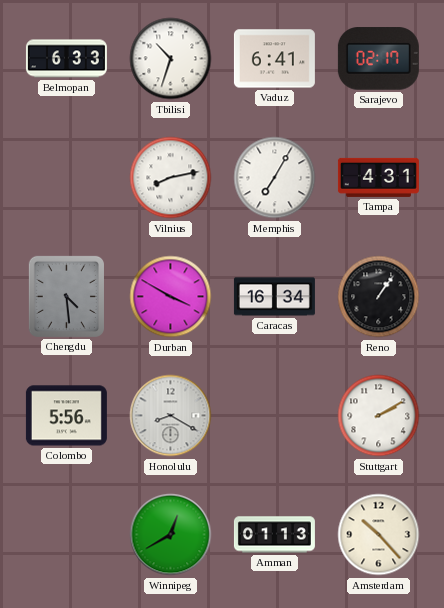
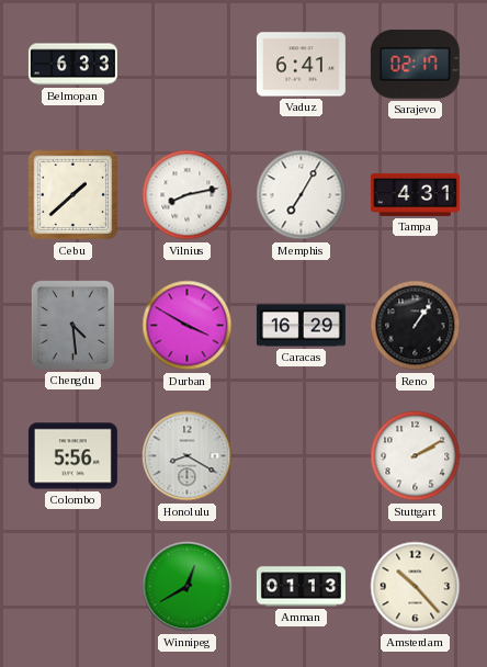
Tbilisi: 10:33 -> none
Cebu: none -> 1:38
Caracas: 16:34 -> 16:29
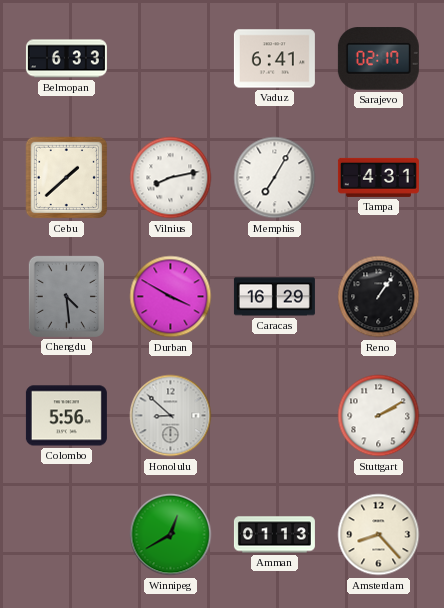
Honolulu: 8:20 -> 8:52
Amsterdam: 10:23 -> 8:23
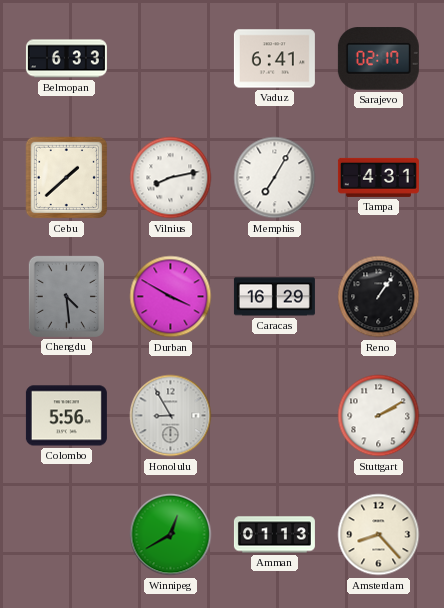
Honolulu: 8:52 -> 8:55
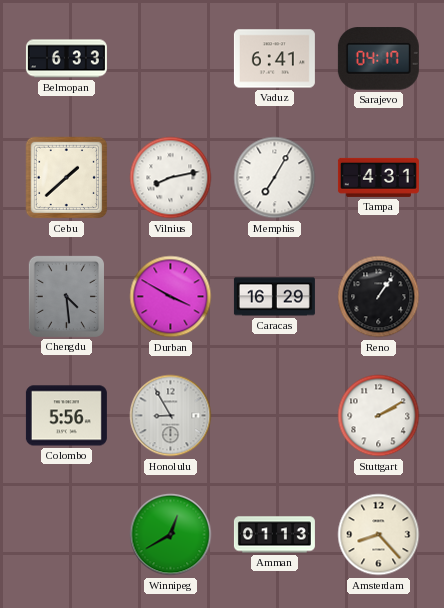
Sarajevo: 02:17 -> 04:17
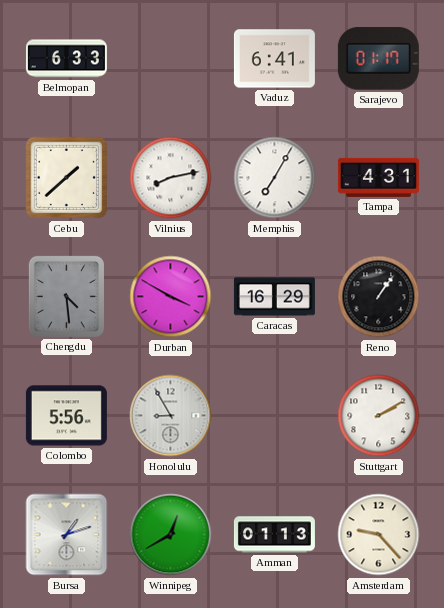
Sarajevo: 04:17 -> 01:17
Bursa: none -> 1:12
Amsterdam: 8:23 -> 9:23
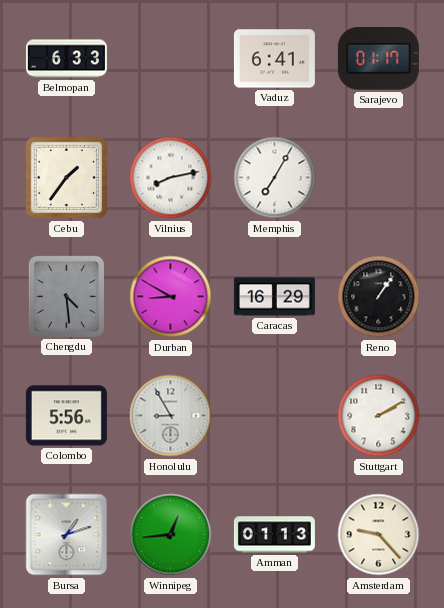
Cebu: 1:38 -> 1:36
Tampa: 4:31 -> none
Durban: 3:50 -> 8:50
Winnipeg: 12:40 -> 12:44
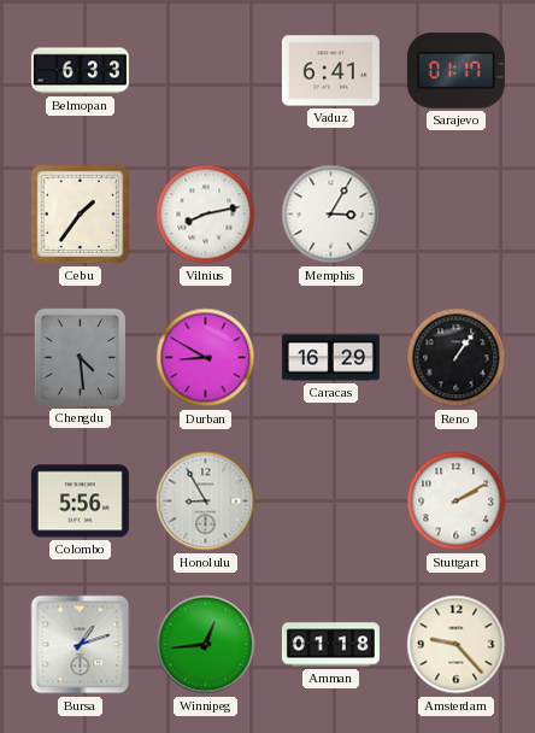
Memphis: 7:05 -> 3:05
Amman: 01:13 -> 01:18
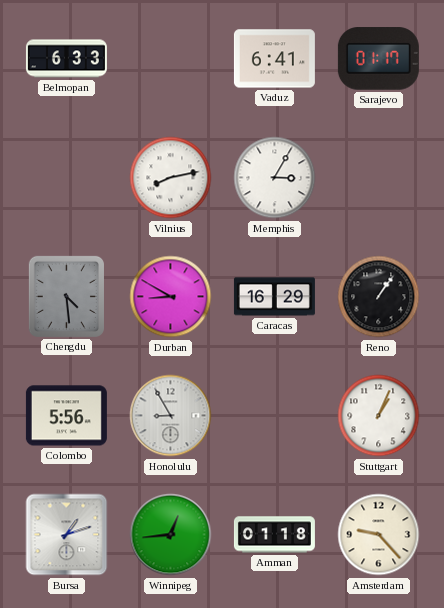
Cebu: 1:36 -> none
Stuttgart: 2:10 -> 1:04
